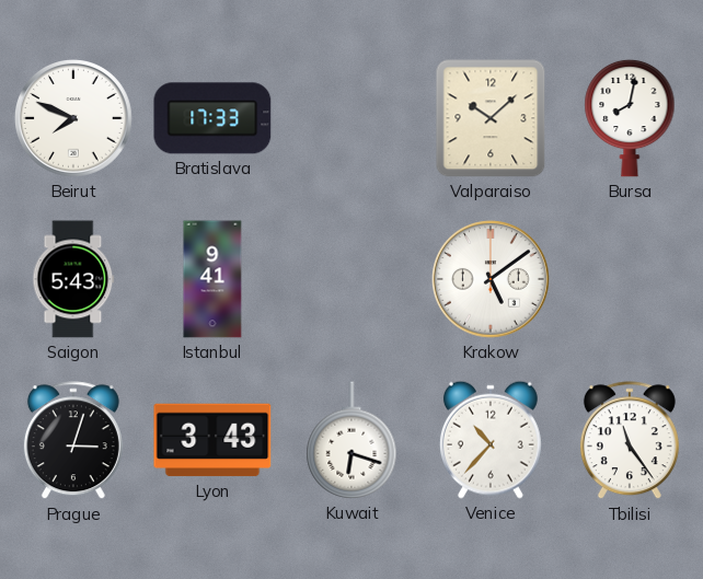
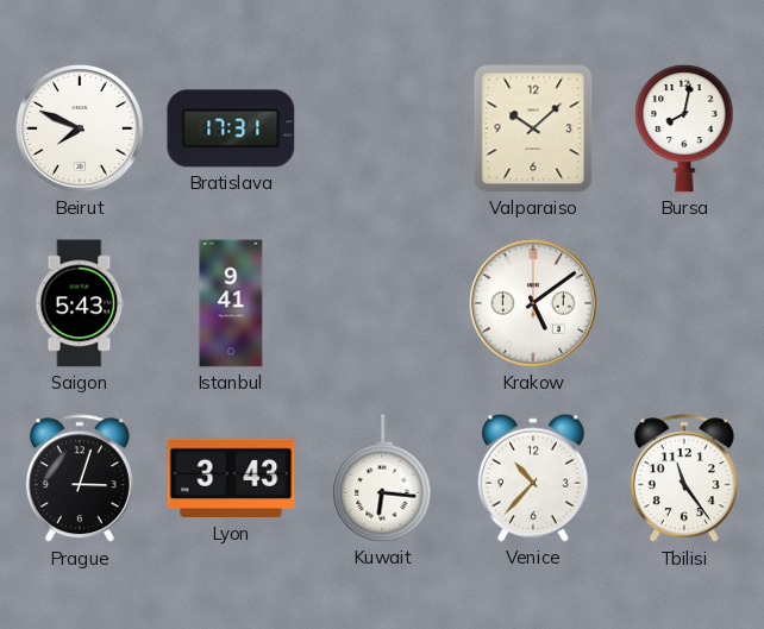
Bratislava: 17:33 -> 17:31
Kuwait: 6:18 -> 6:16
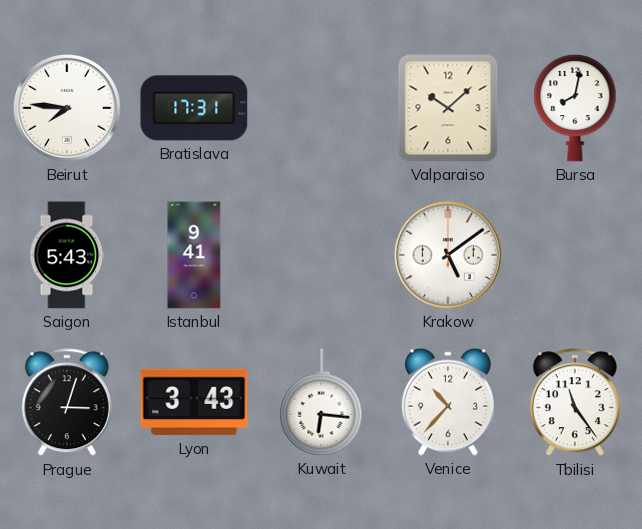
Beirut: 7:49 -> 7:46
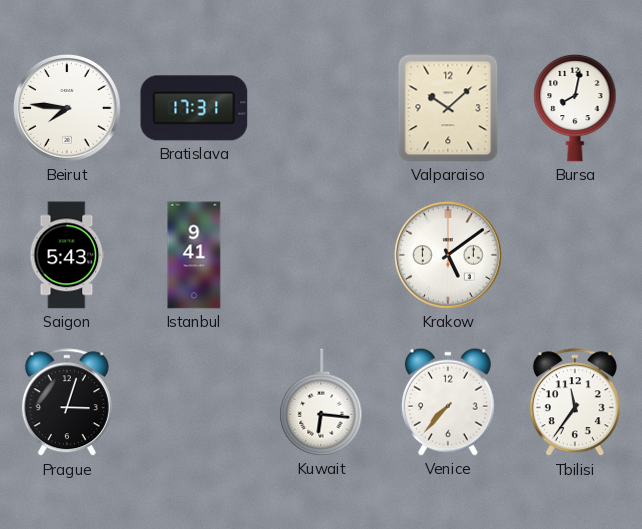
Lyon: 3:43 -> none
Venice: 10:37 -> 7:37
Tbilisi: 11:24 -> 11:36
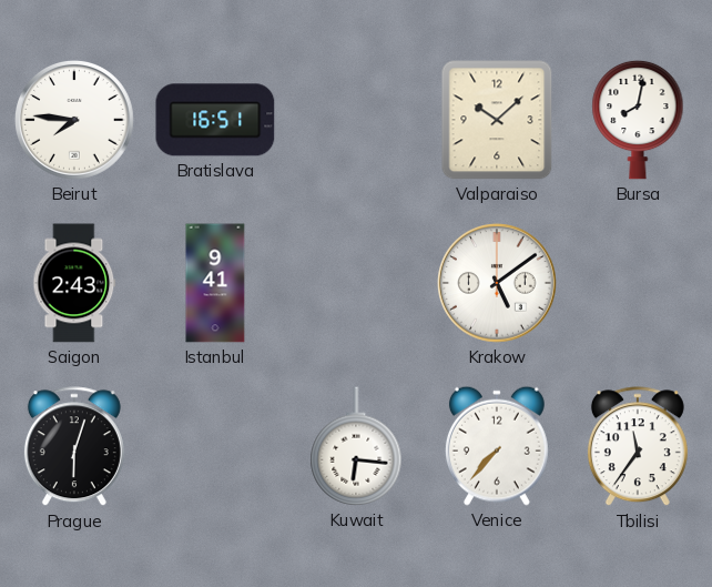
Bratislava: 17:31 -> 16:51
Saigon: 5:43 -> 2:43
Prague: 3:03 -> 6:03
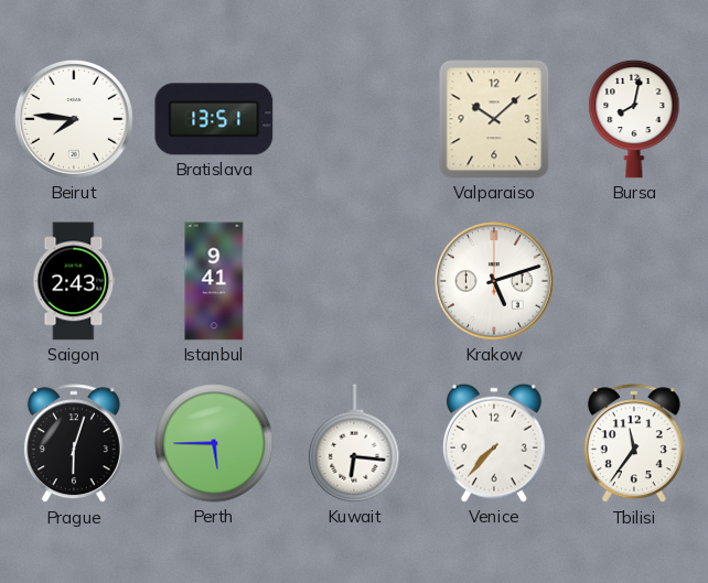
Bratislava: 16:51 -> 13:51
Krakow: 5:09 -> 5:12
Perth: none -> 5:45
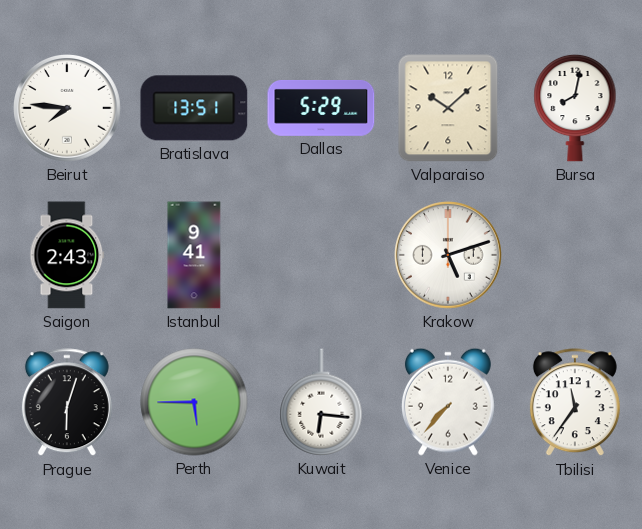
Dallas: none -> 5:29
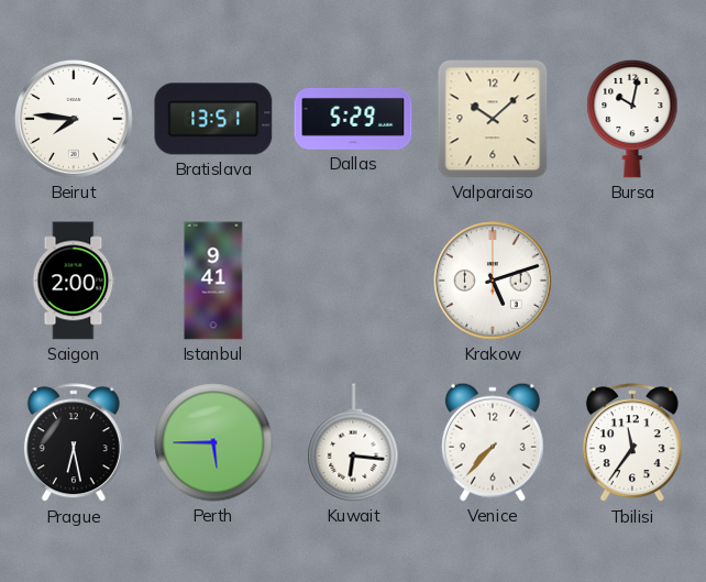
Bursa: 8:02 -> 10:02
Saigon: 2:43 -> 2:00
Prague: 6:03 -> 6:28
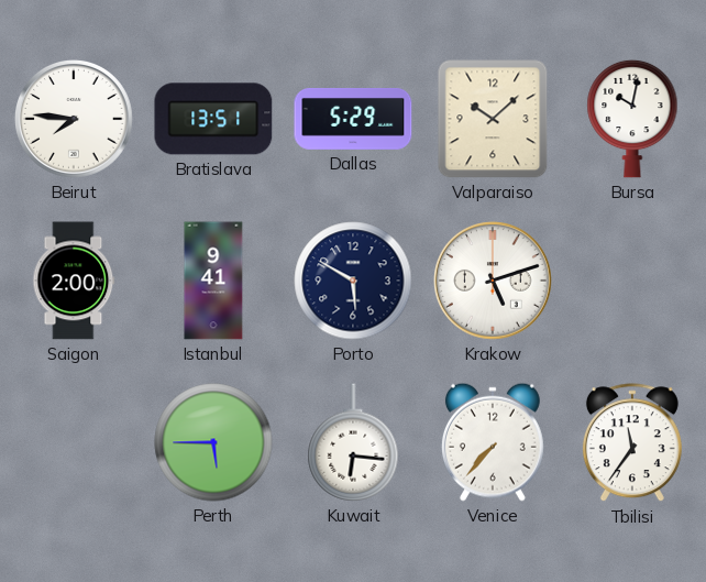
Porto: none -> 5:50
Prague: 6:28 -> none
